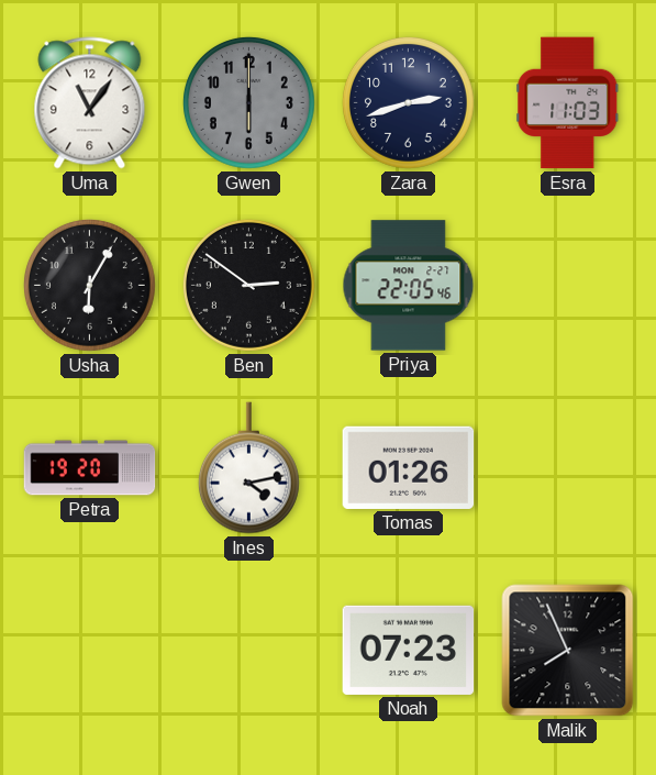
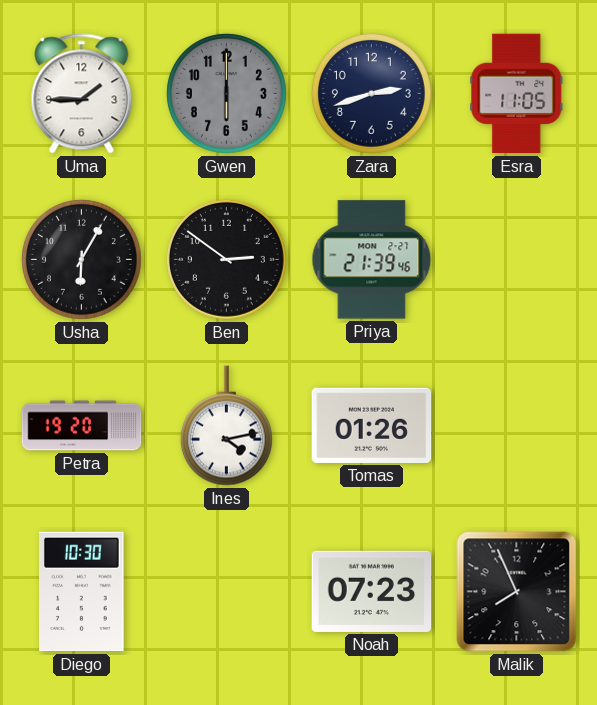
Uma: 11:06 -> 1:45
Esra: 11:03 -> 11:05
Priya: 22:05 -> 21:39
Diego: none -> 10:30
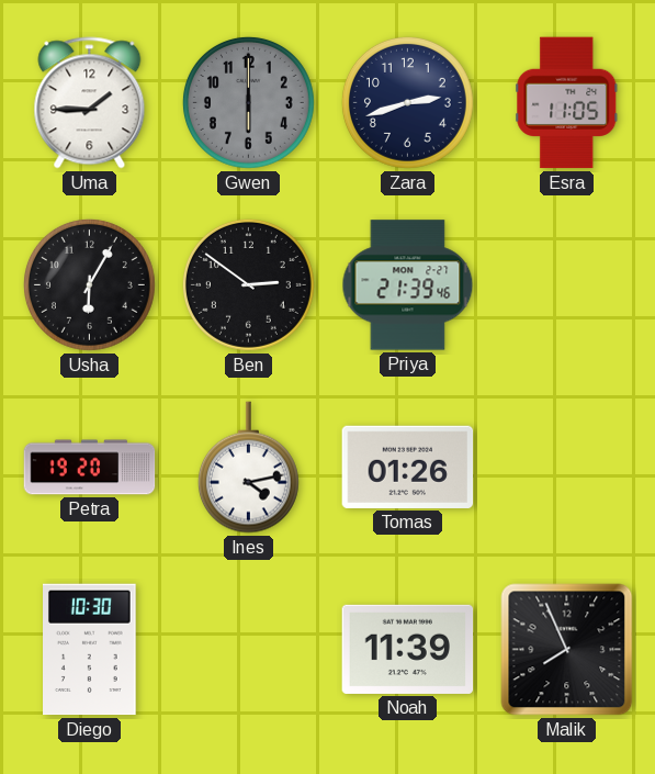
Noah: 07:23 -> 11:39
